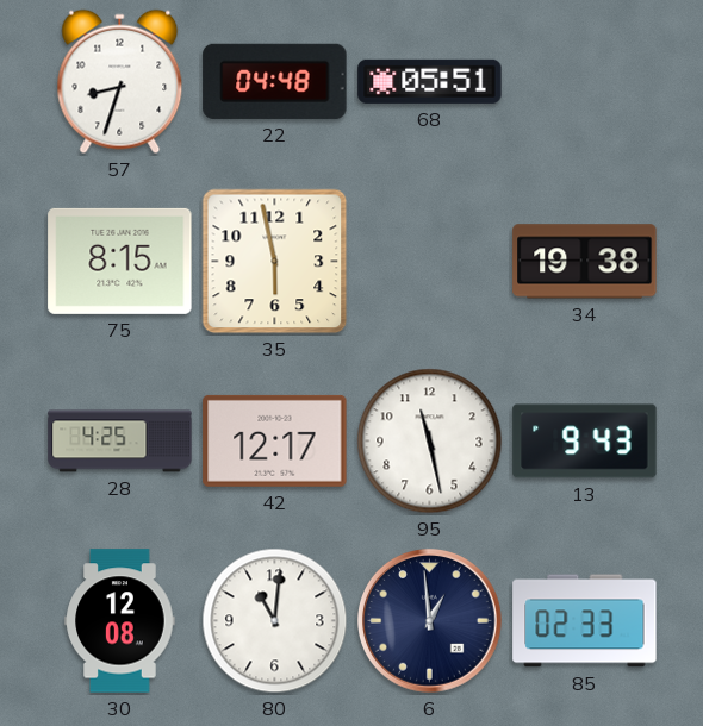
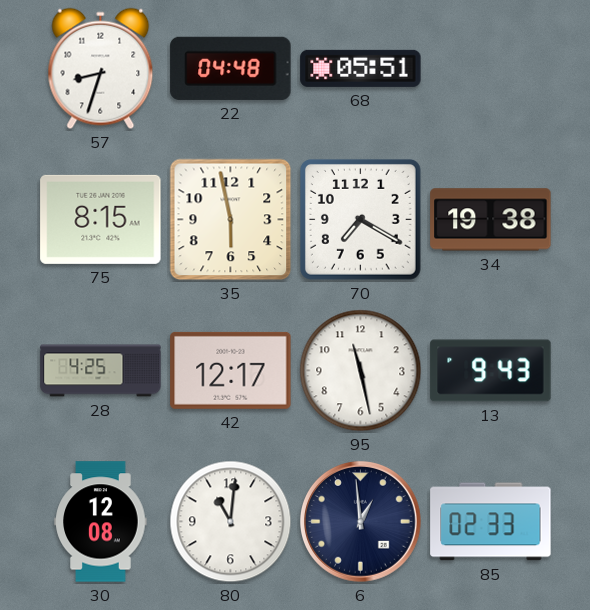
70: none -> 7:20
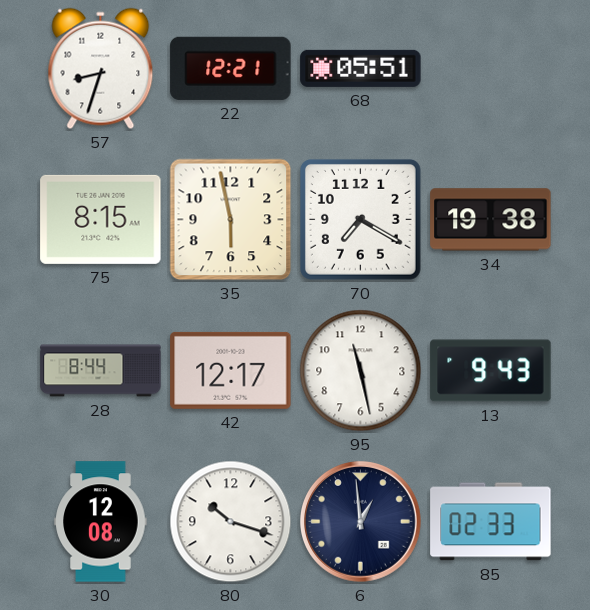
22: 04:48 -> 12:21
28: 4:25 -> 8:44
80: 11:01 -> 10:18
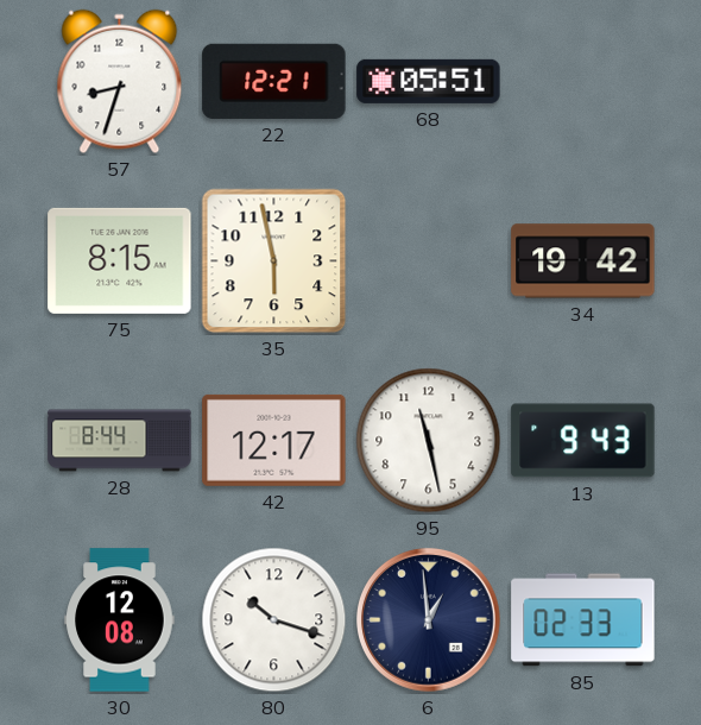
70: 7:20 -> none
34: 19:38 -> 19:42
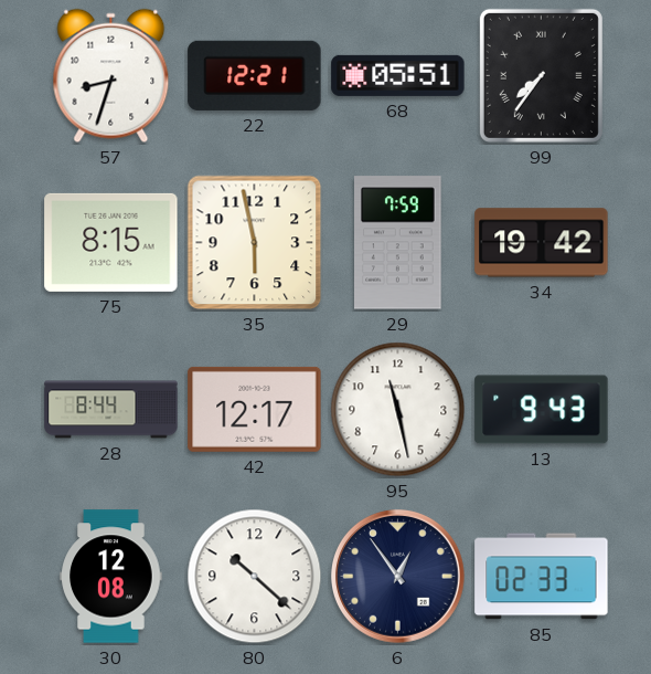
99: none -> 7:36
29: none -> 7:59
80: 10:18 -> 10:22
6: 12:59 -> 12:54
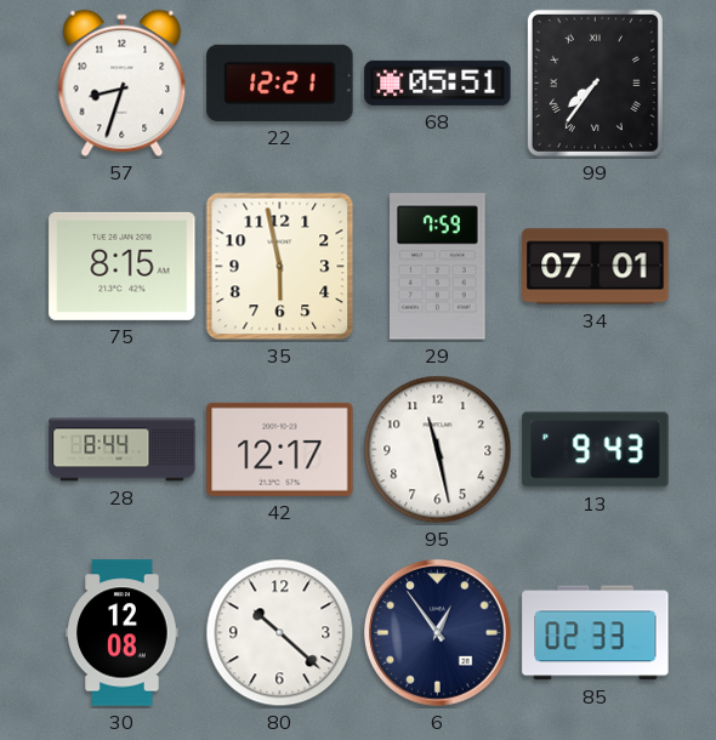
34: 19:42 -> 07:01
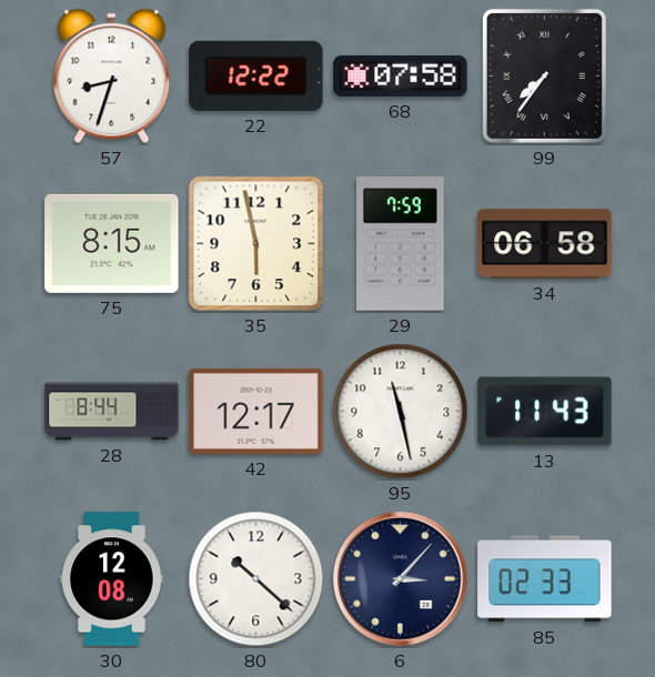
22: 12:21 -> 12:22
68: 05:51 -> 07:58
34: 07:01 -> 06:58
13: 9:43 -> 11:43
6: 12:54 -> 3:07
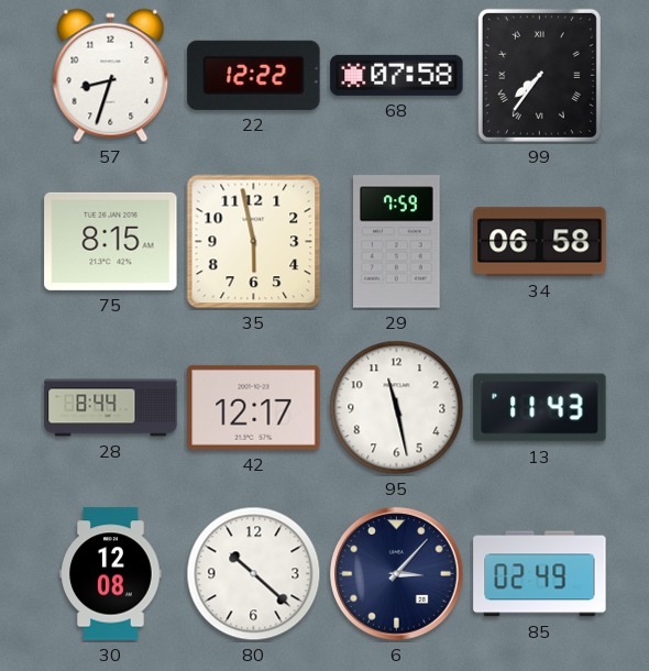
85: 02:33 -> 02:49
